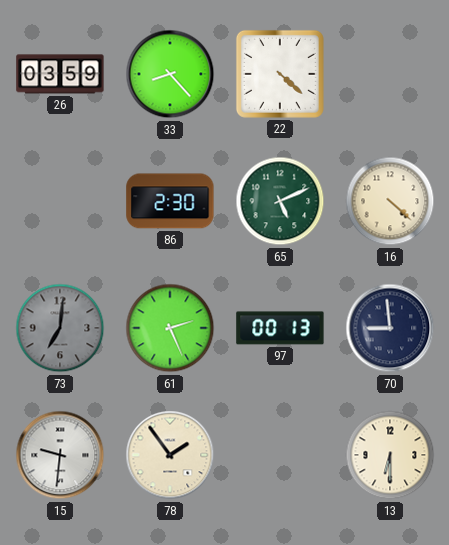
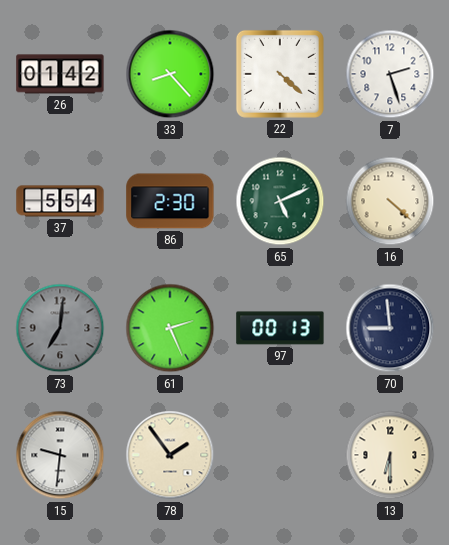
26: 03:59 -> 01:42
7: none -> 2:27
37: none -> 5:54
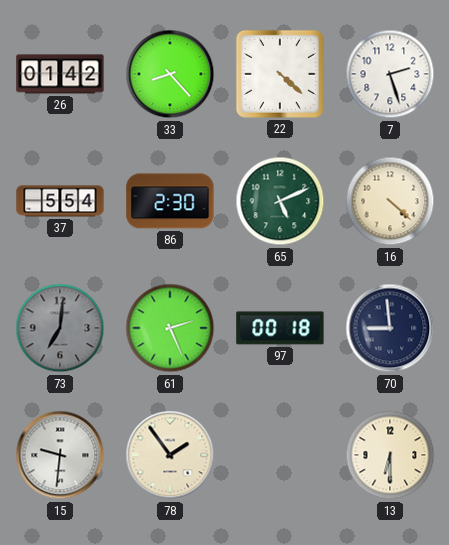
97: 00:13 -> 00:18
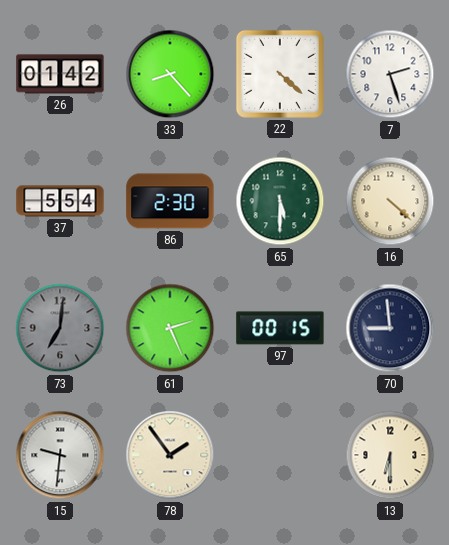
65: 5:11 -> 5:30
97: 00:18 -> 00:15
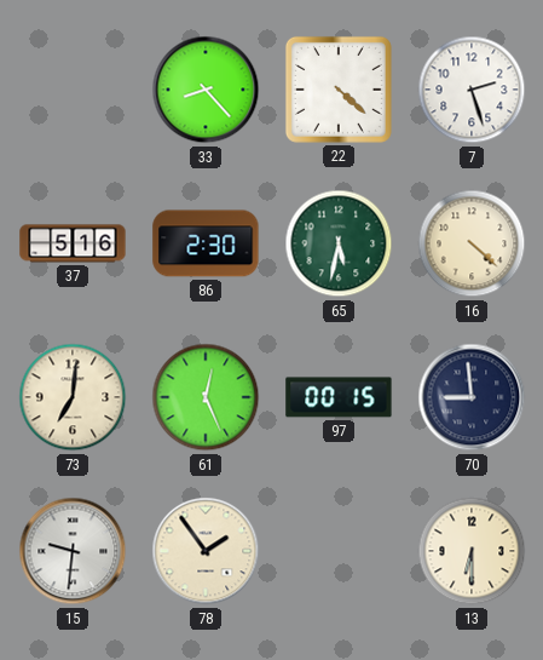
26: 01:42 -> none
37: 5:54 -> 5:16
65: 5:30 -> 5:32
73 dial: grey -> cream
61: 2:26 -> 12:26
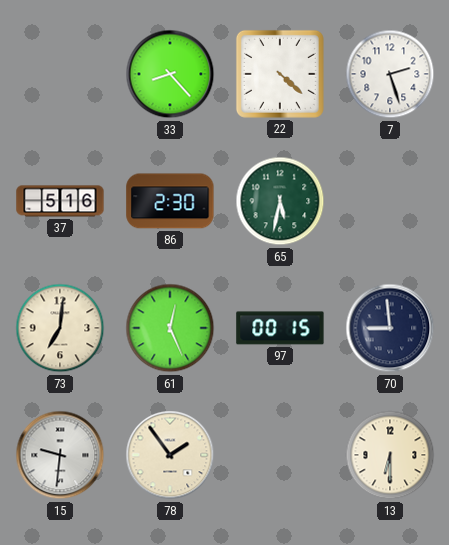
16: 4:22 -> none
